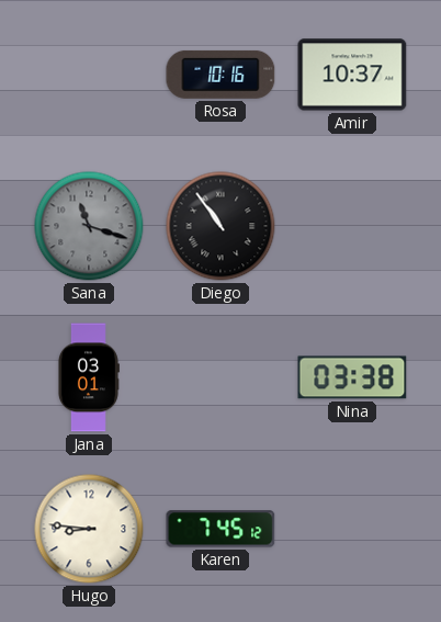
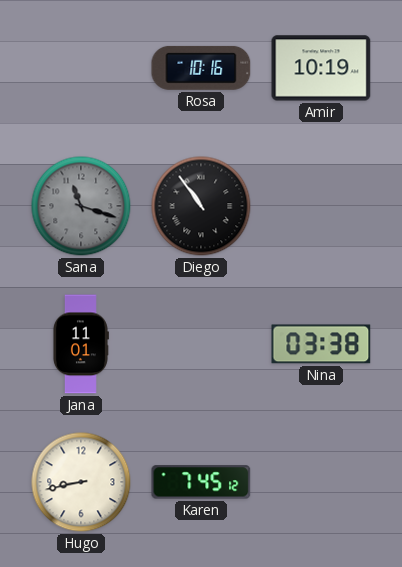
Amir: 10:37 -> 10:19
Jana: 03:01 -> 11:01
Hugo: 8:46 -> 8:43
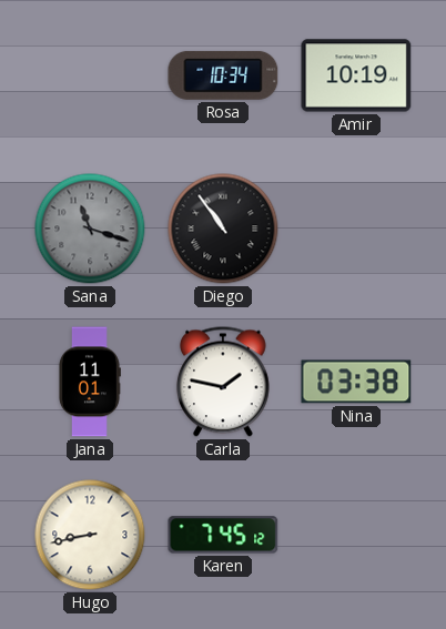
Rosa: 10:16 -> 10:34
Carla: none -> 1:47
